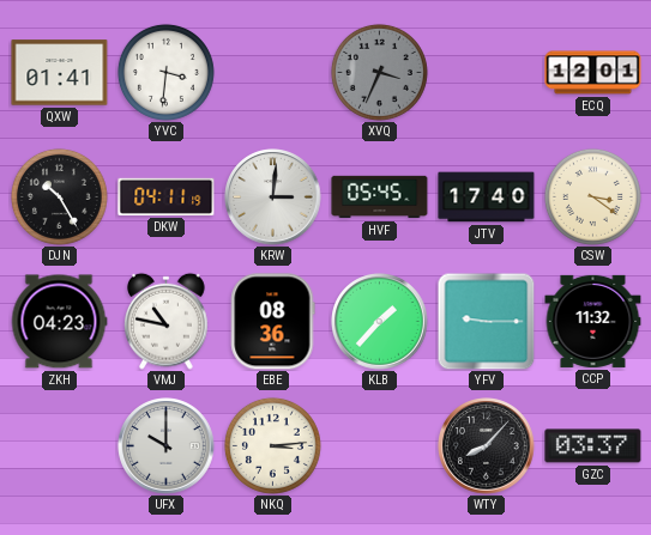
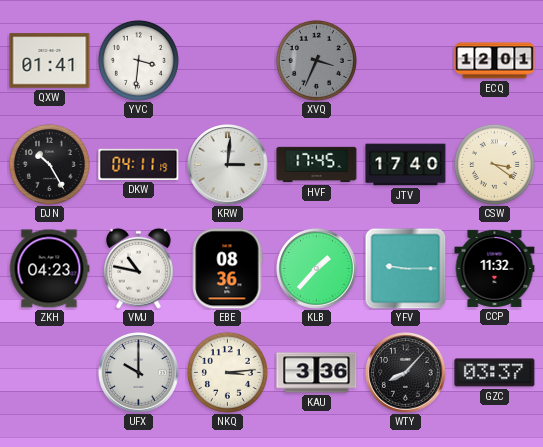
HVF: 05:45 -> 17:45
KAU: none -> 3:36
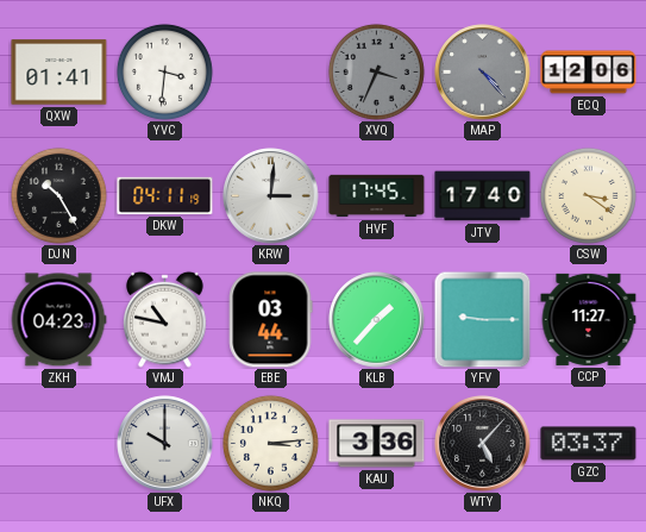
MAP: none -> 4:23
ECQ: 12:01 -> 12:06
EBE: 08:36 -> 03:44
CCP: 11:32 -> 11:27
WTY: 8:07 -> 5:07
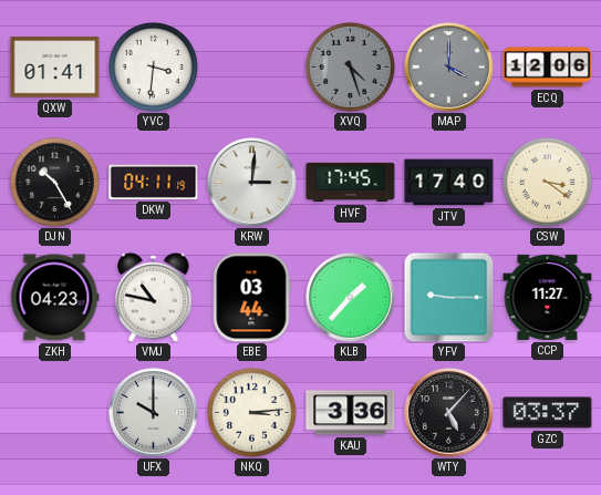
XVQ: 3:34 -> 4:27
MAP: 4:23 -> 4:00
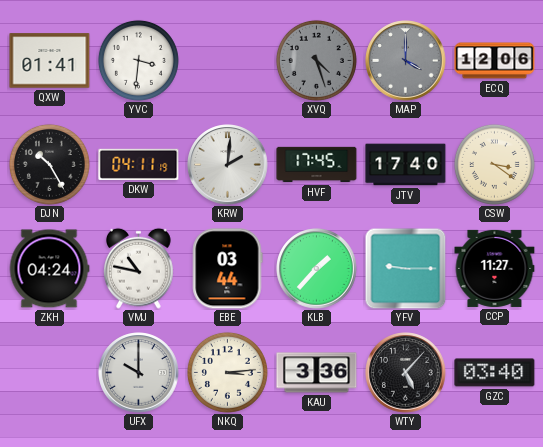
KRW: 3:01 -> 2:01
ZKH: 04:23 -> 04:24
GZC: 03:37 -> 03:40
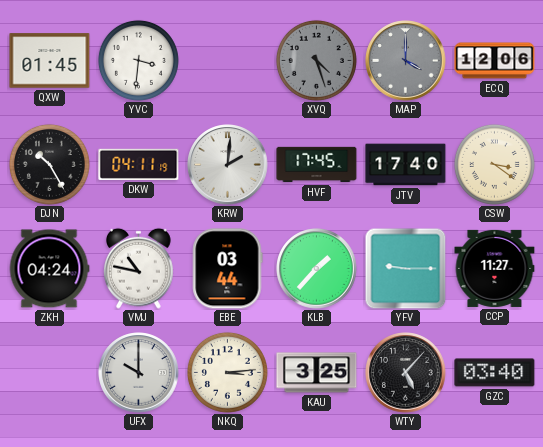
QXW: 01:41 -> 01:45
KAU: 3:36 -> 3:25
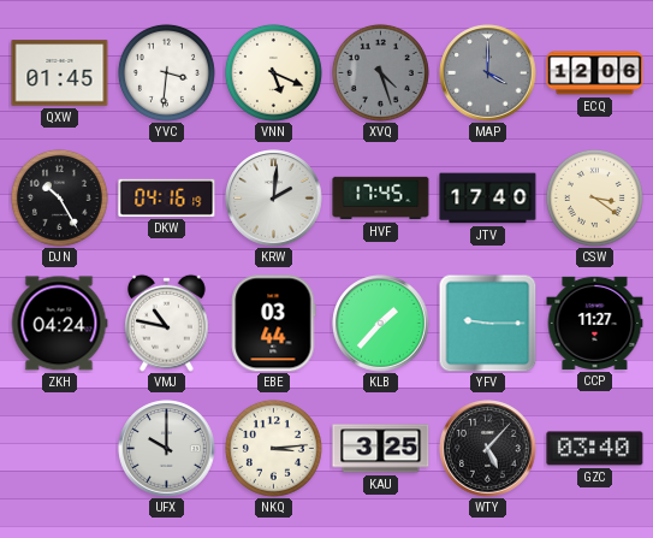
VNN: none -> 5:19
DKW: 04:11 -> 04:16
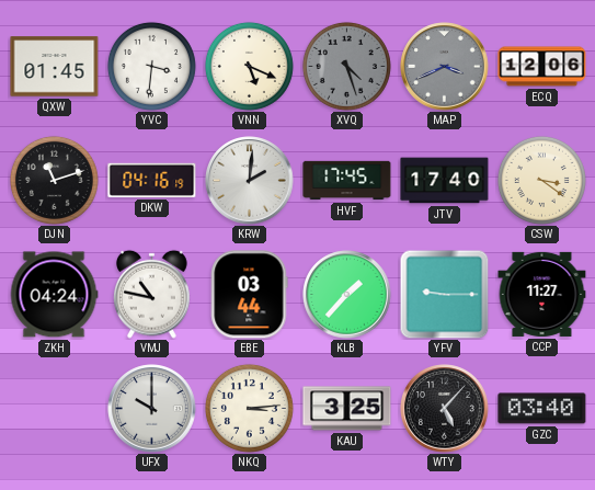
MAP: 4:00 -> 3:41
DJN: 10:25 -> 11:12
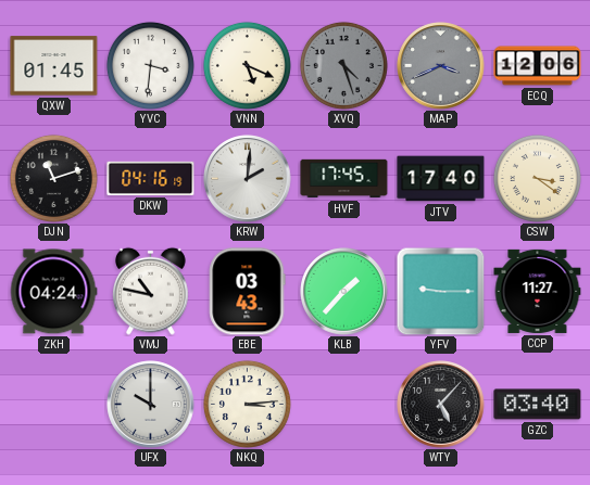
EBE: 03:44 -> 03:43
KAU: 3:25 -> none
